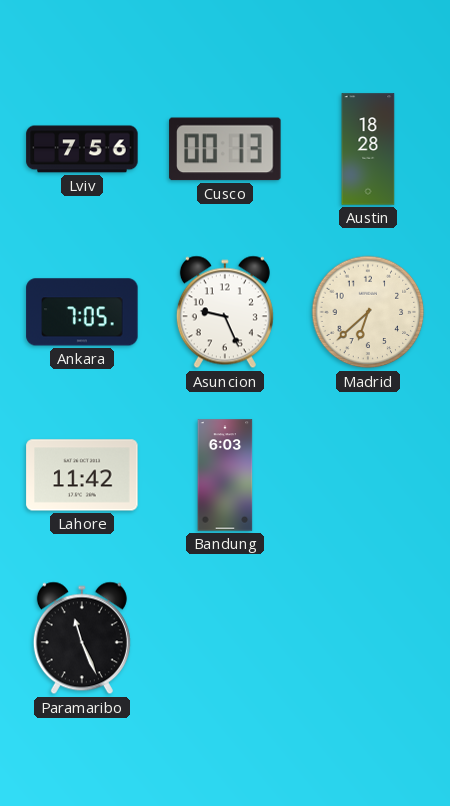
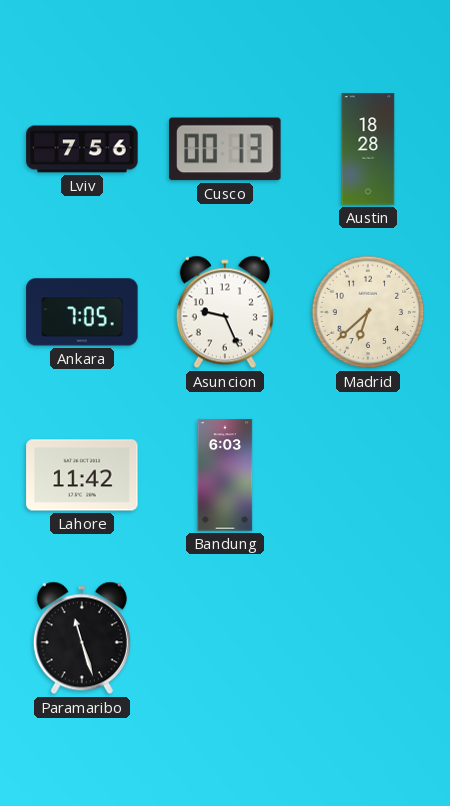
Paramaribo: 11:26 -> 11:27
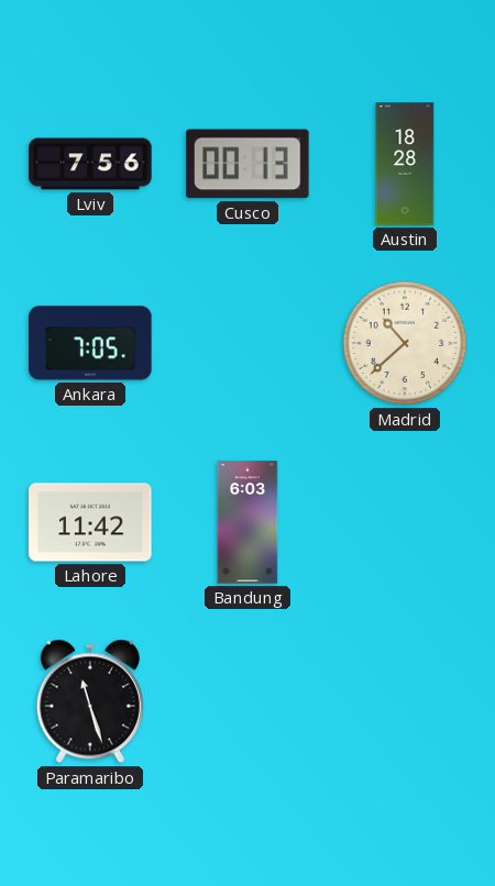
Asuncion: 9:26 -> none
Madrid: 6:38 -> 10:38
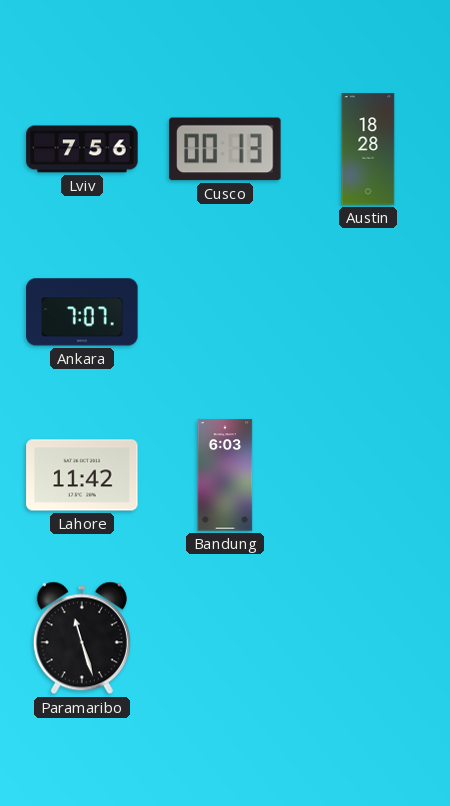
Ankara: 7:05 -> 7:07
Madrid: 10:38 -> none
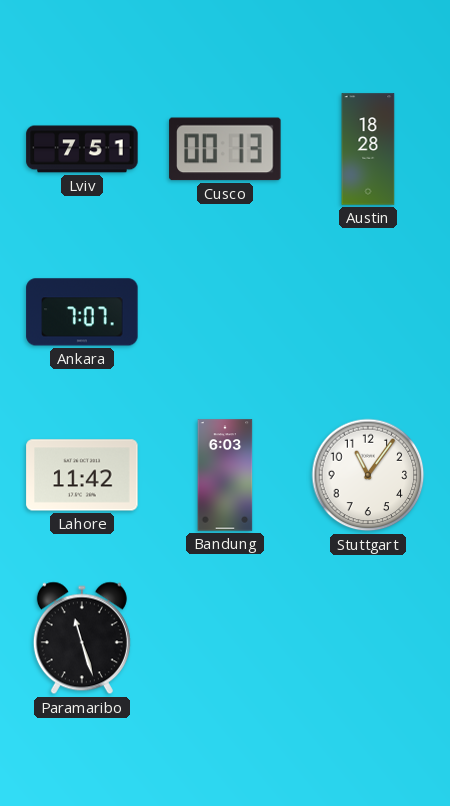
Lviv: 7:56 -> 7:51
Stuttgart: none -> 11:06
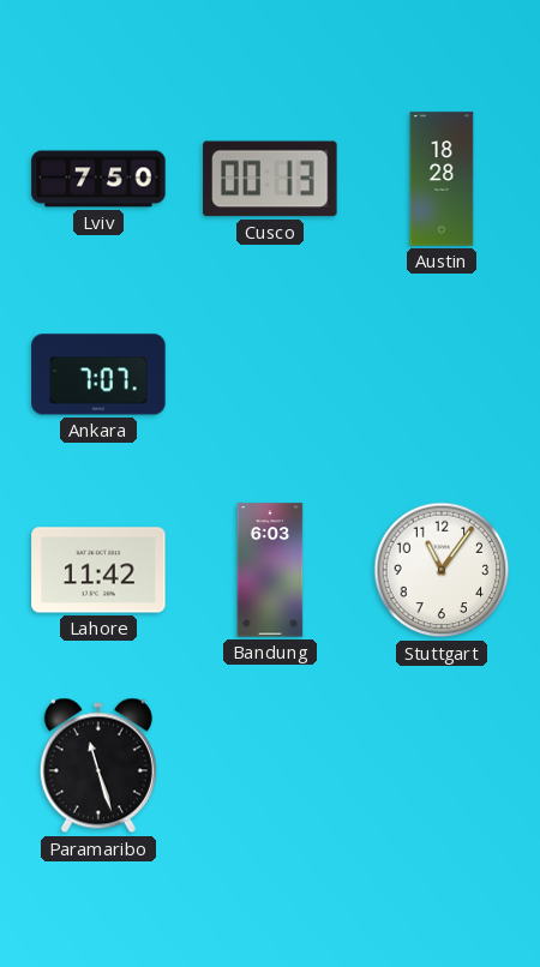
Lviv: 7:51 -> 7:50
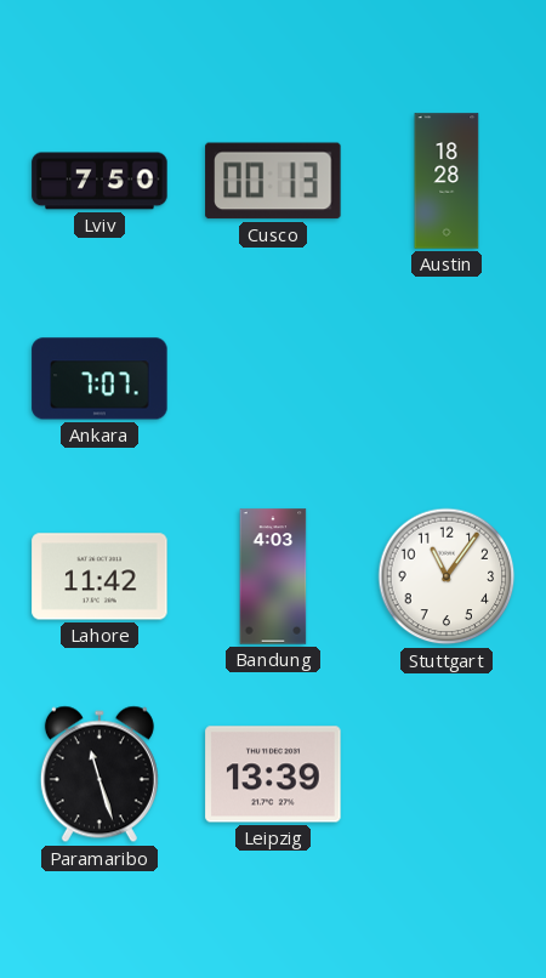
Bandung: 6:03 -> 4:03
Leipzig: none -> 13:39
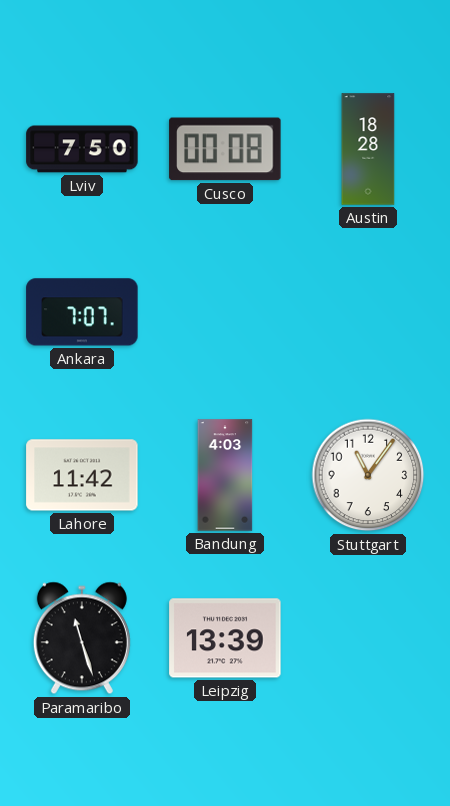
Cusco: 00:13 -> 00:08
